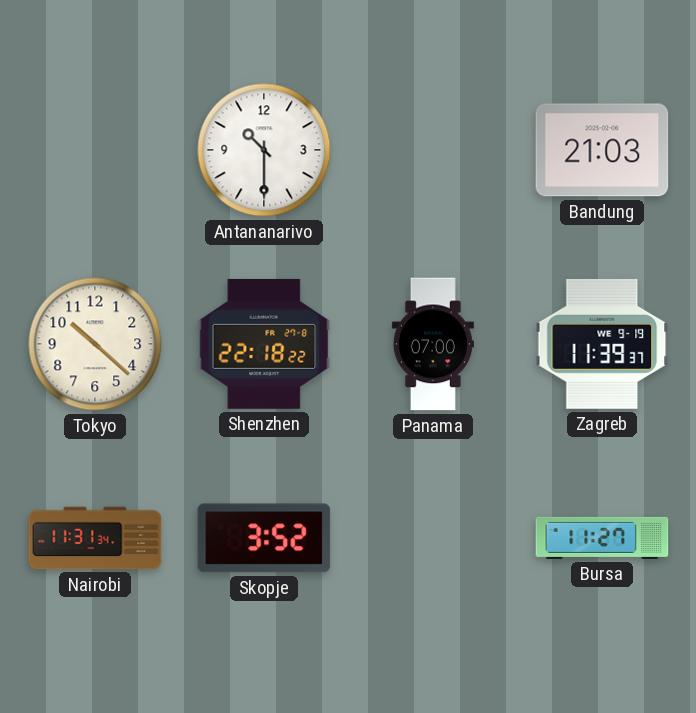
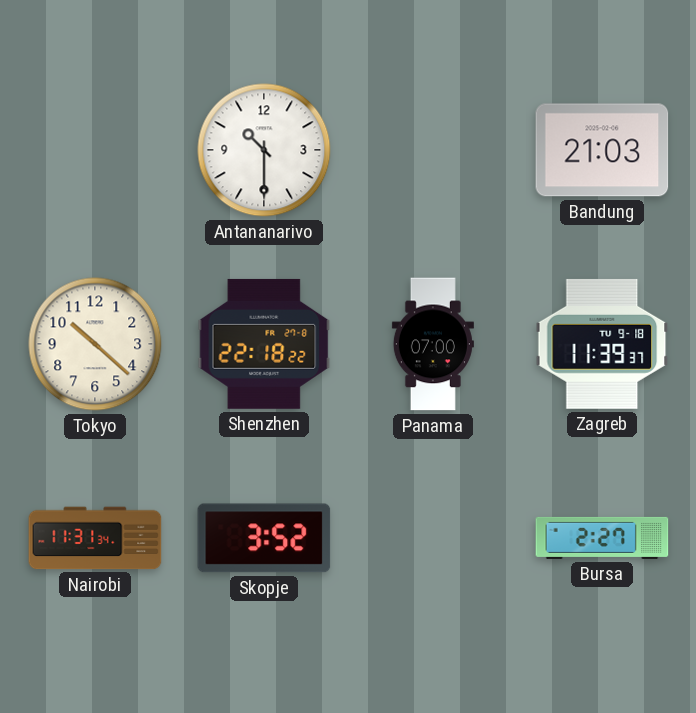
Zagreb date: WE 9-19 -> TU 9-18
Bursa: 11:27 -> 2:27
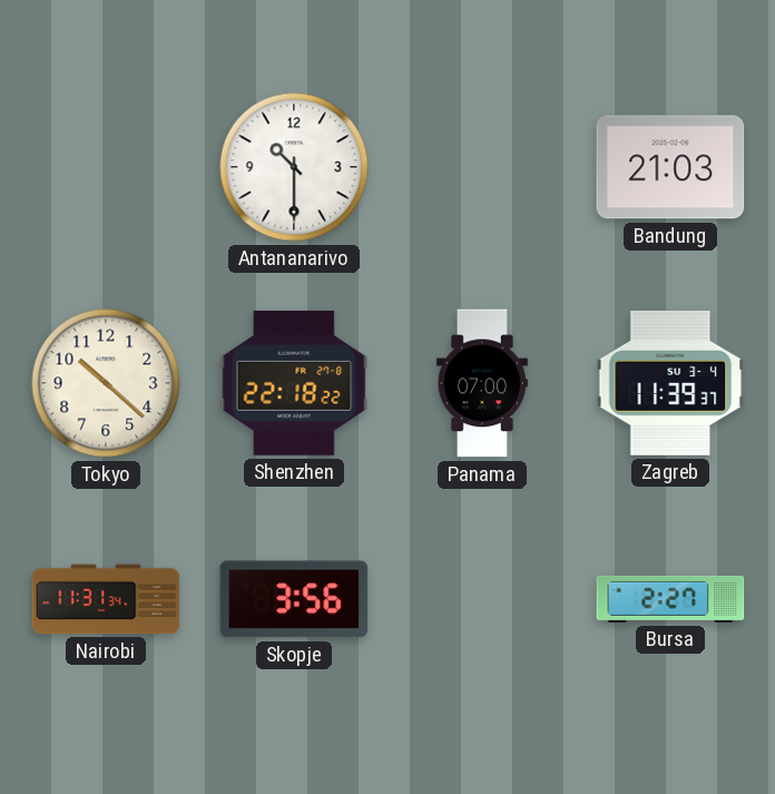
Zagreb date: TU 9-18 -> SU 3-4
Skopje: 3:52 -> 3:56
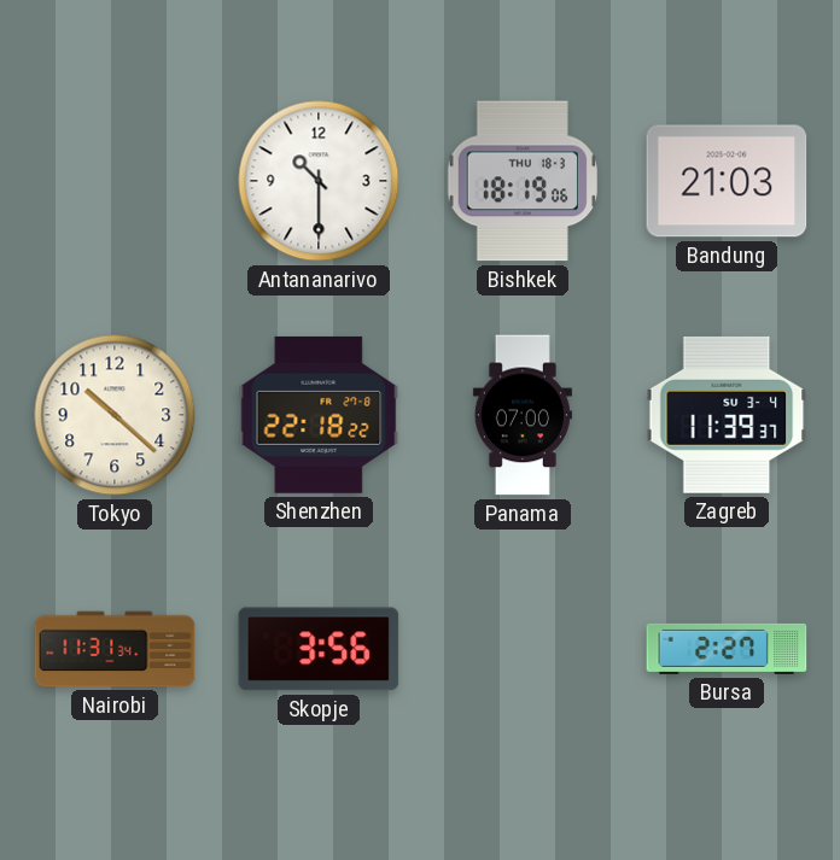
Bishkek: none -> 18:19
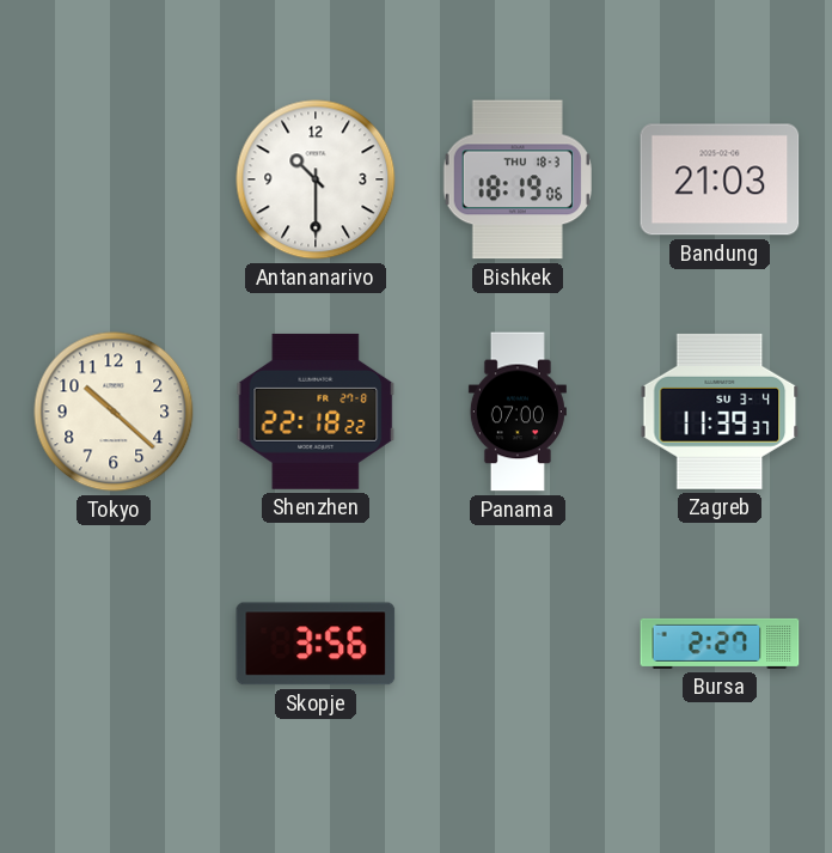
Nairobi: 11:31 -> none
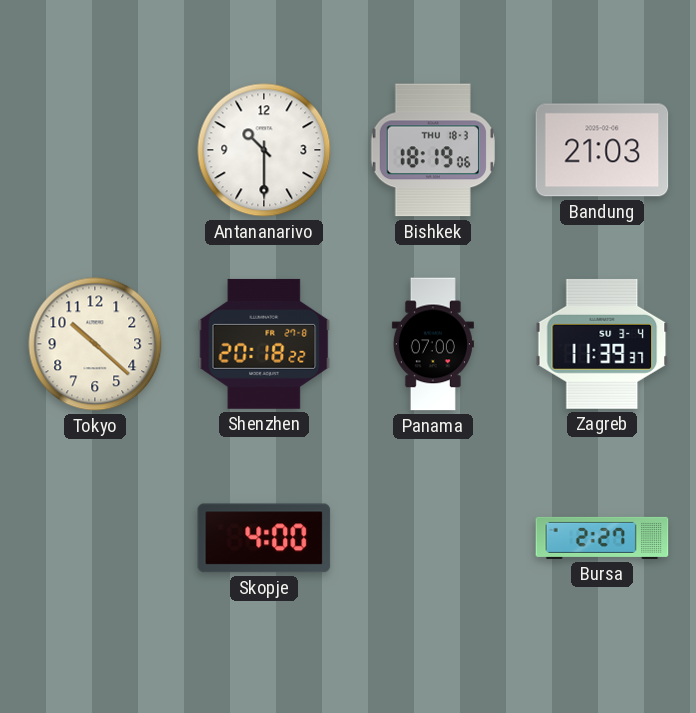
Shenzhen: 22:18 -> 20:18
Skopje: 3:56 -> 4:00
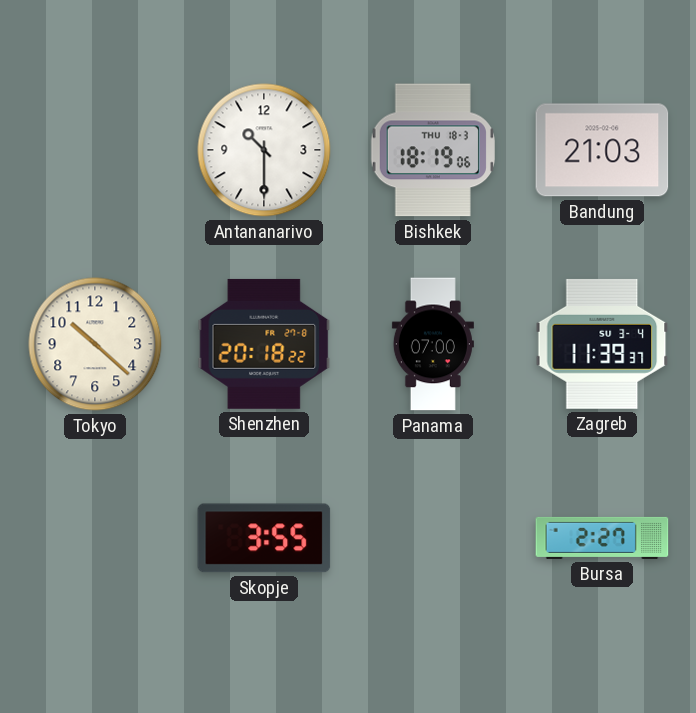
Skopje: 4:00 -> 3:55
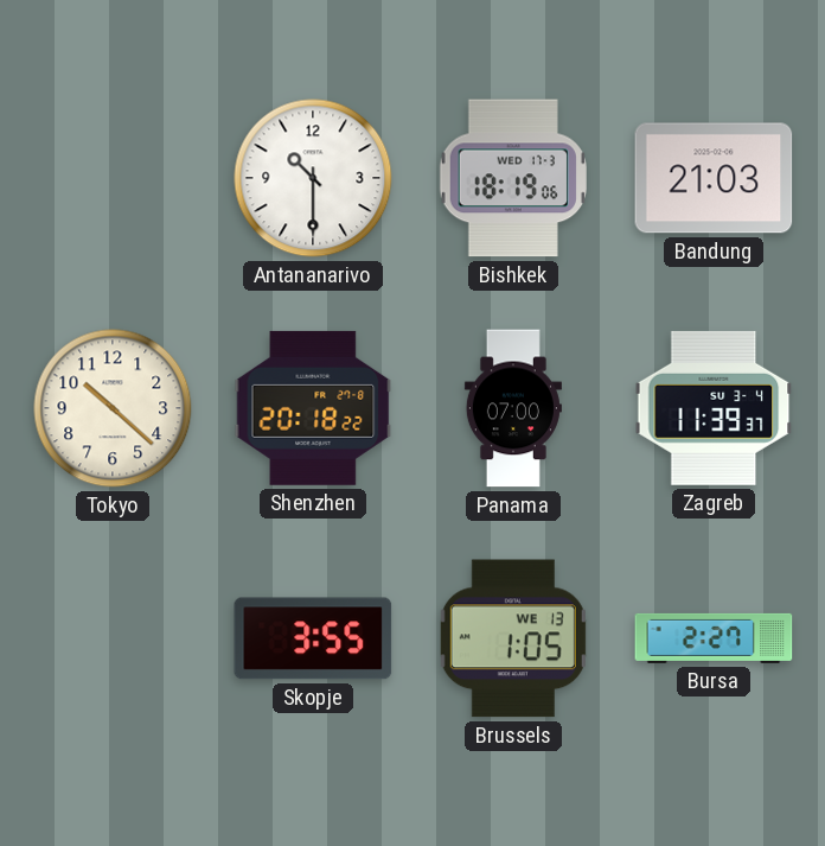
Bishkek date: THU 18-3 -> WED 17-3
Brussels: none -> 1:05
